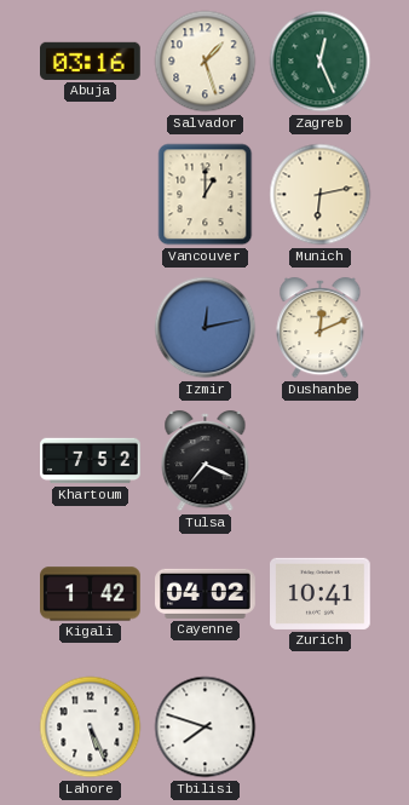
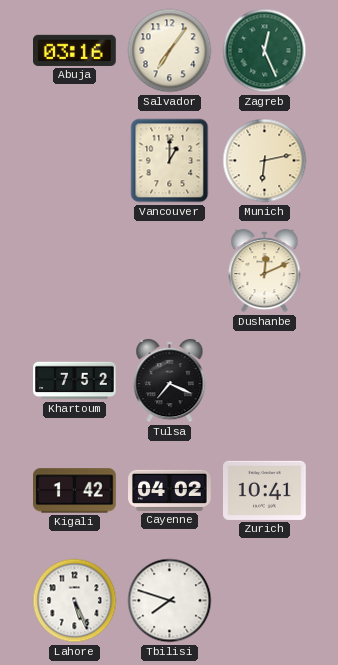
Salvador: 1:27 -> 7:06
Izmir: 12:13 -> none
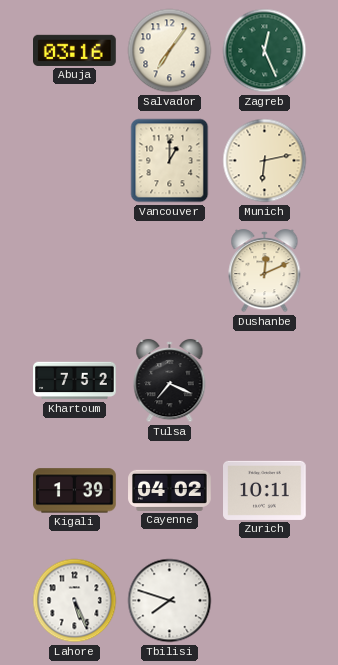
Kigali: 1:42 -> 1:39
Zurich: 10:41 -> 10:11
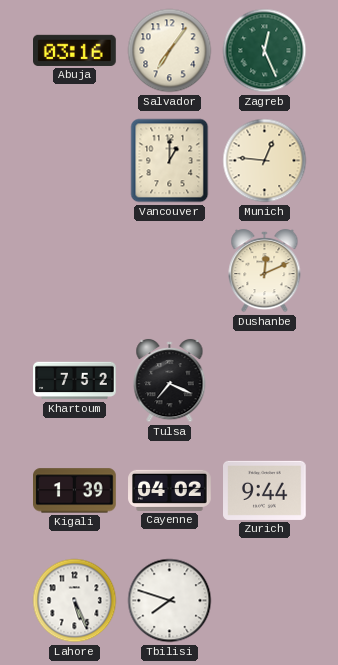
Munich: 6:13 -> 12:46
Zurich: 10:11 -> 9:44
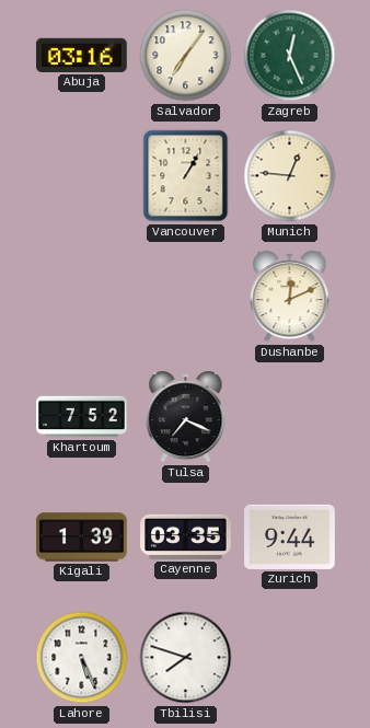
Vancouver: 1:00 -> 1:05
Cayenne: 04:02 -> 03:35
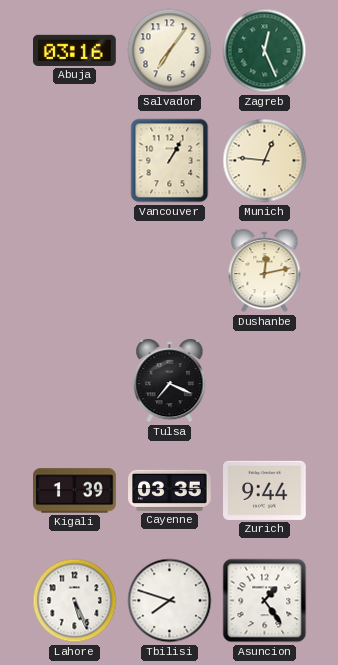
Dushanbe: 12:11 -> 12:13
Khartoum: 7:52 -> none
Asuncion: none -> 1:24
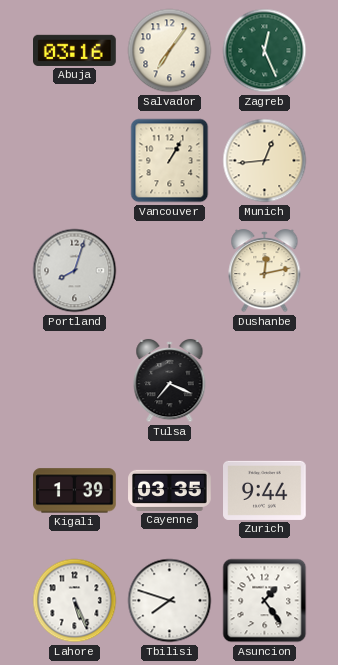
Munich: 12:46 -> 12:44
Portland: none -> 8:03
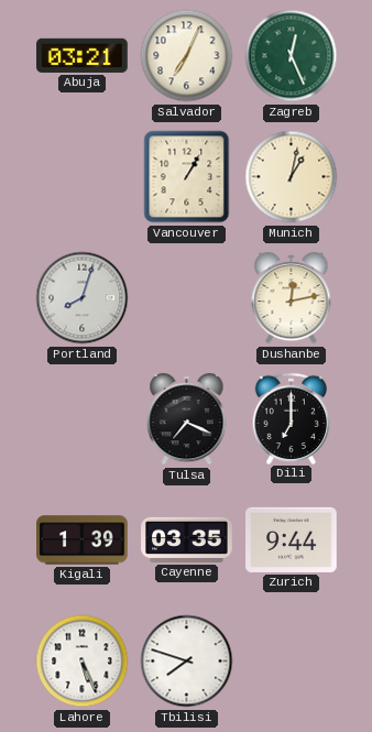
Abuja: 03:16 -> 03:21
Salvador: 7:06 -> 7:04
Munich: 12:44 -> 1:02
Dili: none -> 7:00
Asuncion: 1:24 -> none
